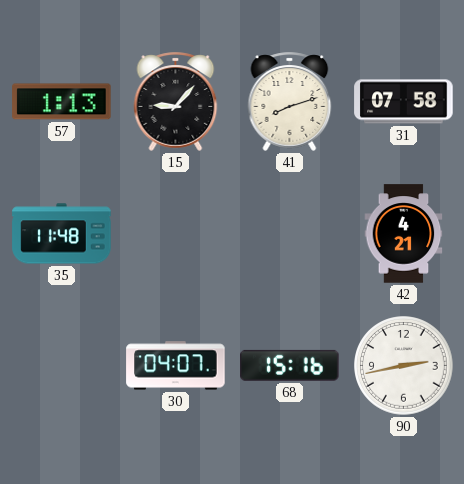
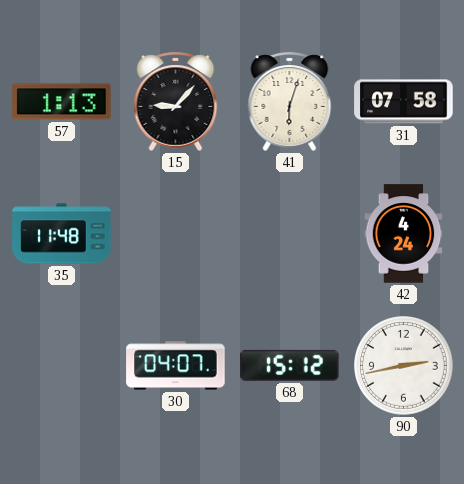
41: 8:12 -> 6:03
42: 4:21 -> 4:24
68: 15:16 -> 15:12
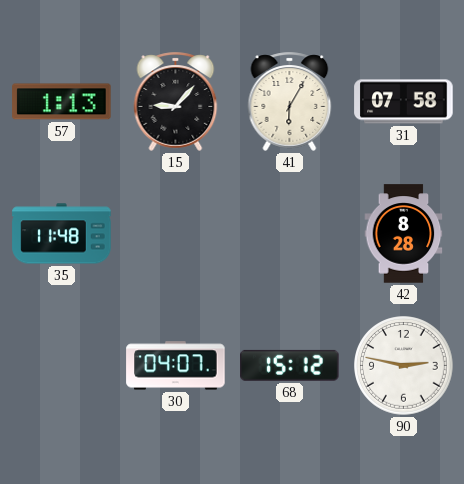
41: 6:03 -> 6:05
42: 4:24 -> 8:28
90: 2:43 -> 2:47
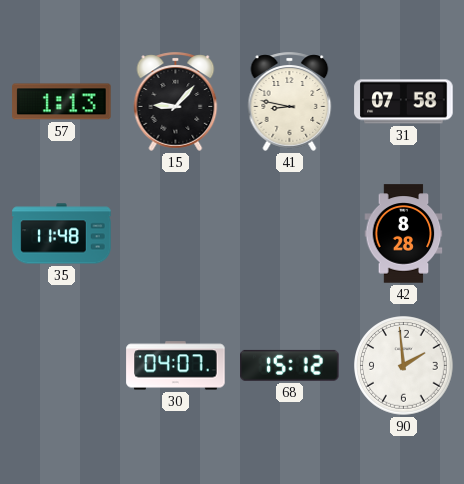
41: 6:05 -> 8:47
90: 2:47 -> 1:59
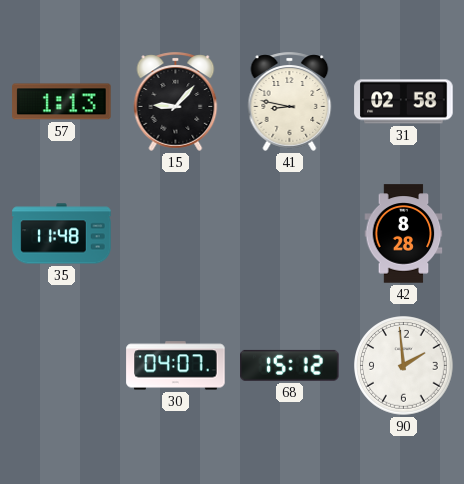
31: 07:58 -> 02:58
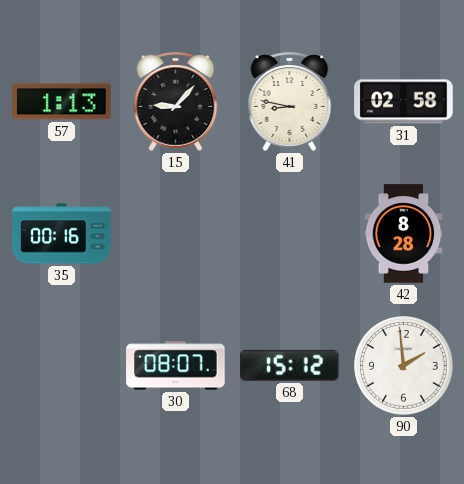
35: 11:48 -> 00:16
30: 04:07 -> 08:07
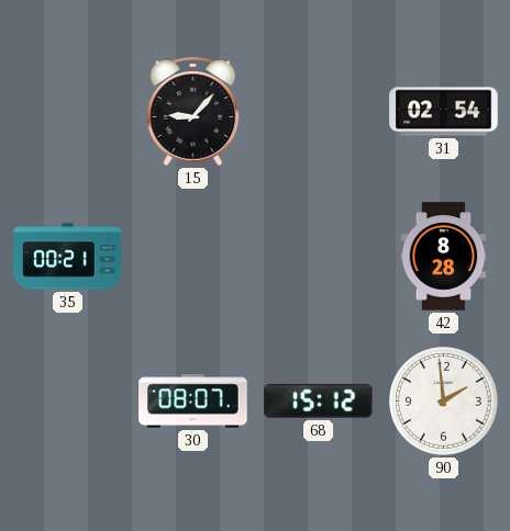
57: 1:13 -> none
41: 8:47 -> none
31: 02:58 -> 02:54
35: 00:16 -> 00:21
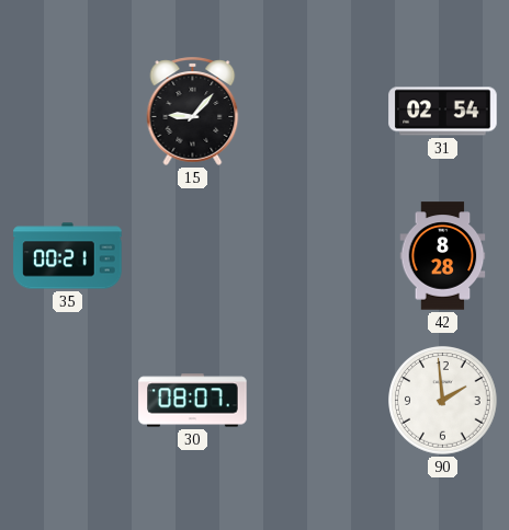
68: 15:12 -> none
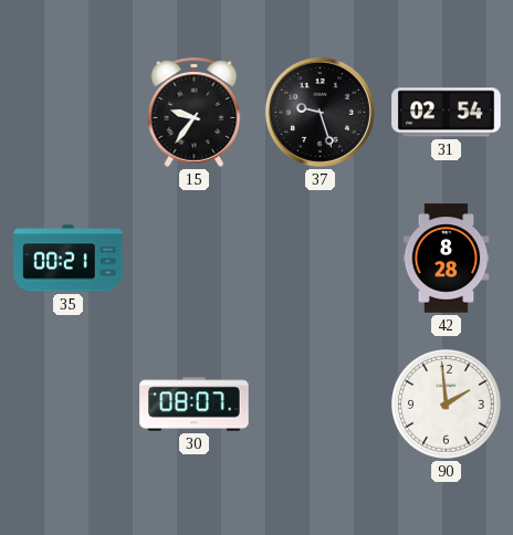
15: 9:07 -> 9:36
37: none -> 9:27
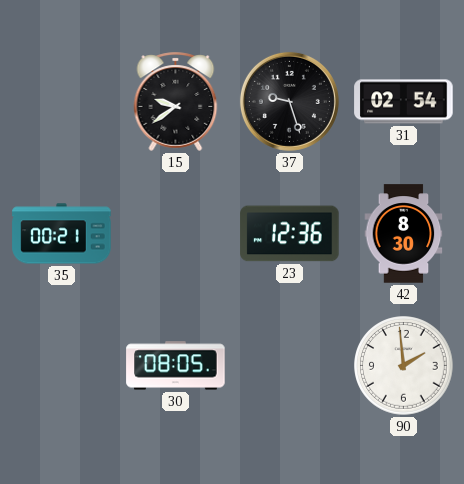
15: 9:36 -> 9:39
23: none -> 12:36
42: 8:28 -> 8:30
30: 08:07 -> 08:05
